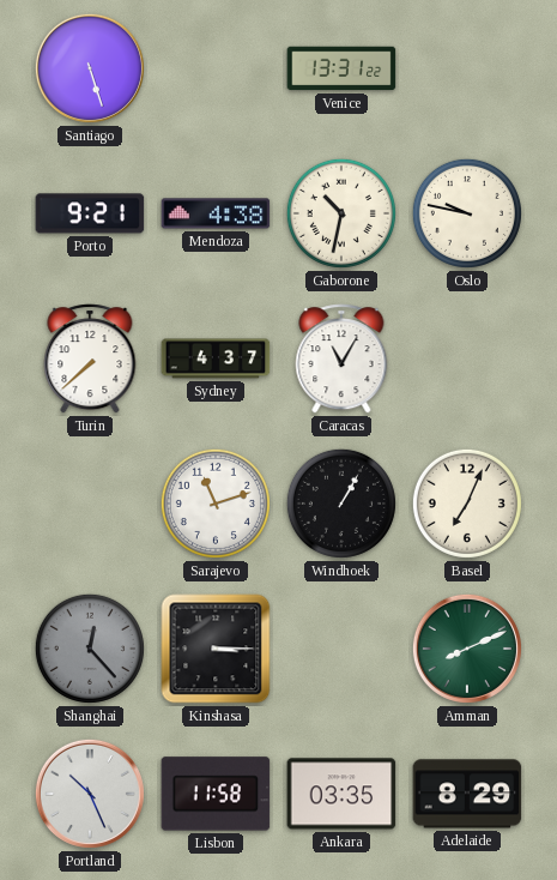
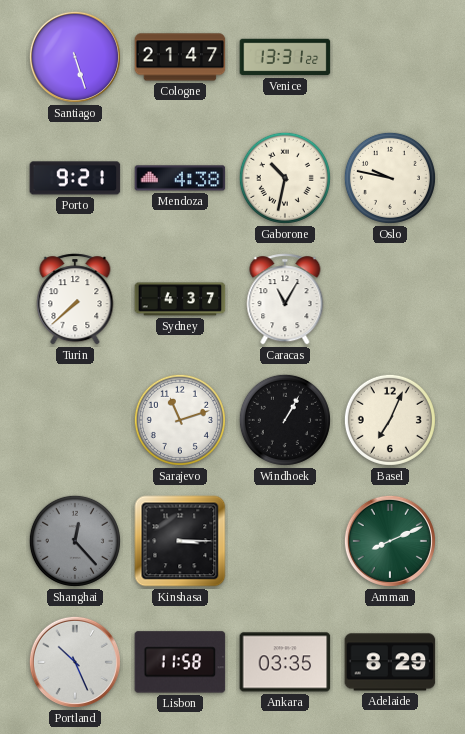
Cologne: none -> 21:47
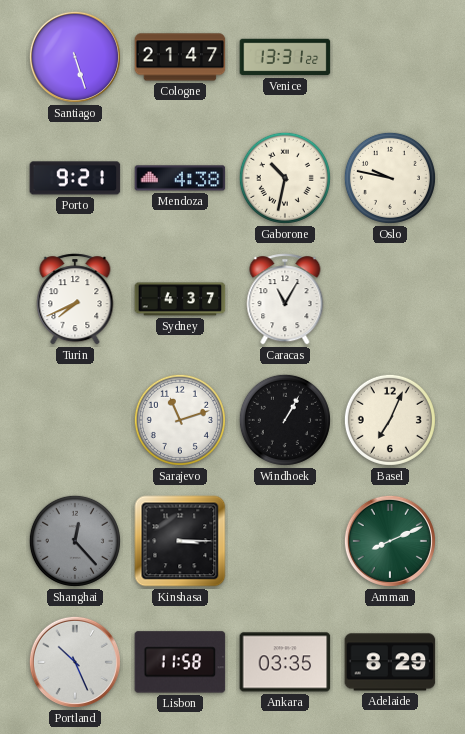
Turin: 7:38 -> 7:41
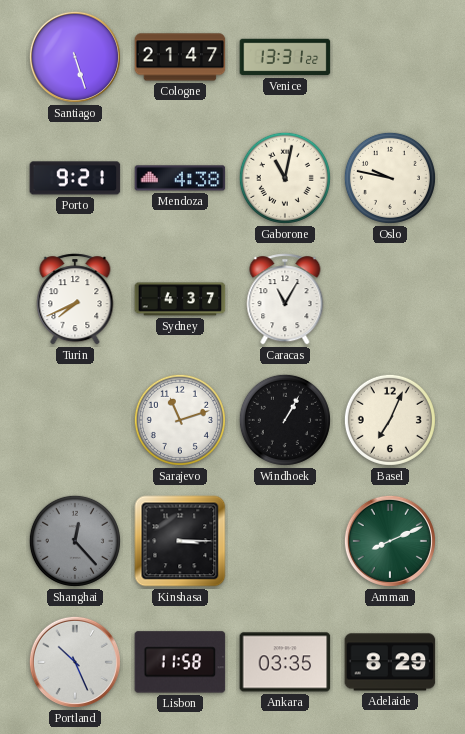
Gaborone: 10:32 -> 11:02
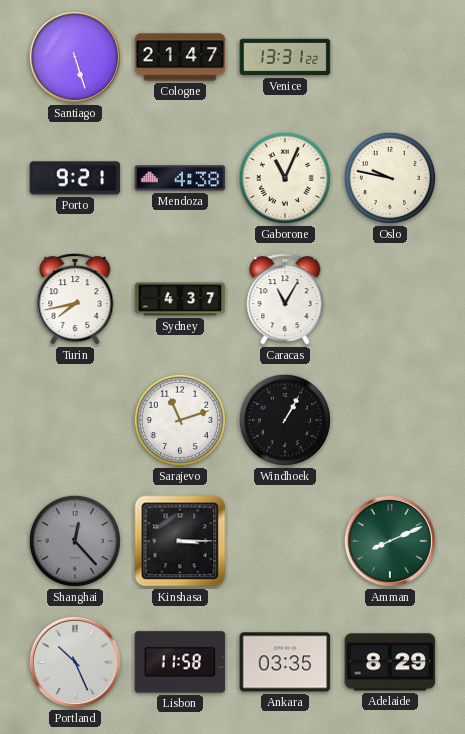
Gaborone: 11:02 -> 11:04
Turin: 7:41 -> 7:43
Basel: 7:04 -> none
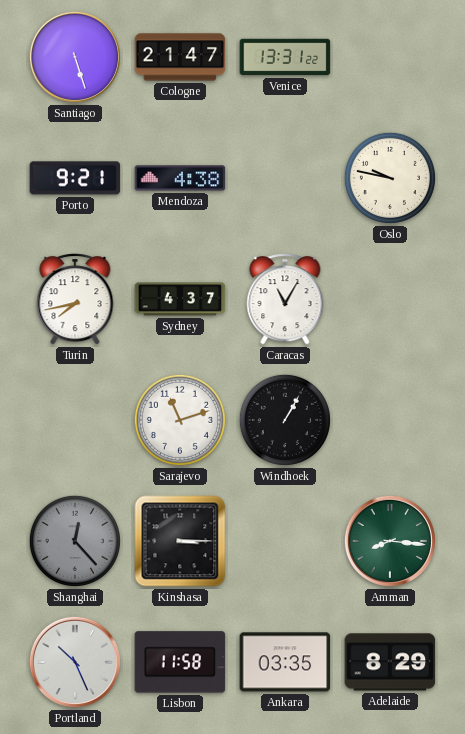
Gaborone: 11:04 -> none
Amman: 8:11 -> 8:16
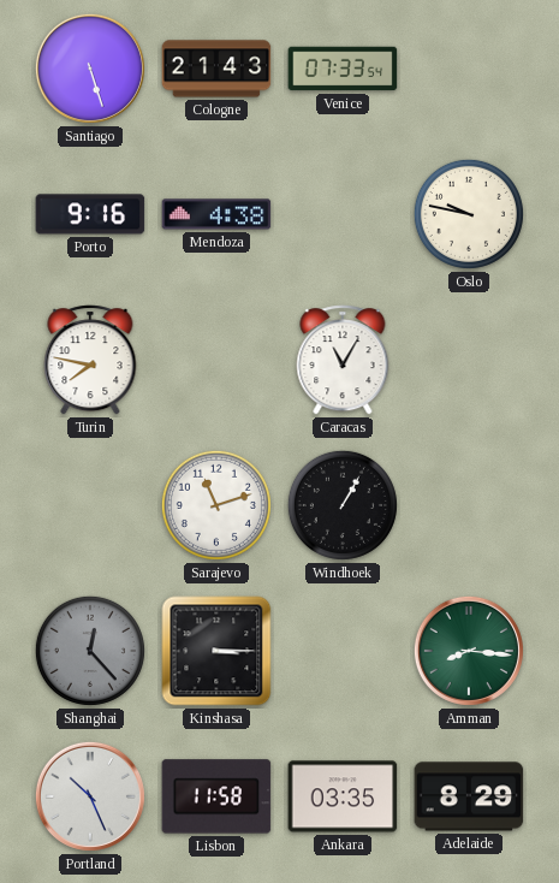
Cologne: 21:47 -> 21:43
Venice: 13:31 -> 07:33
Porto: 9:21 -> 9:16
Turin: 7:43 -> 7:47
Sydney: 4:37 -> none
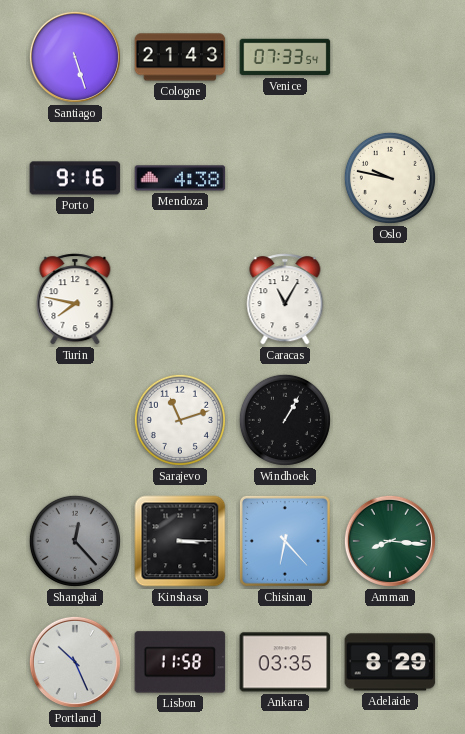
Chisinau: none -> 6:23
